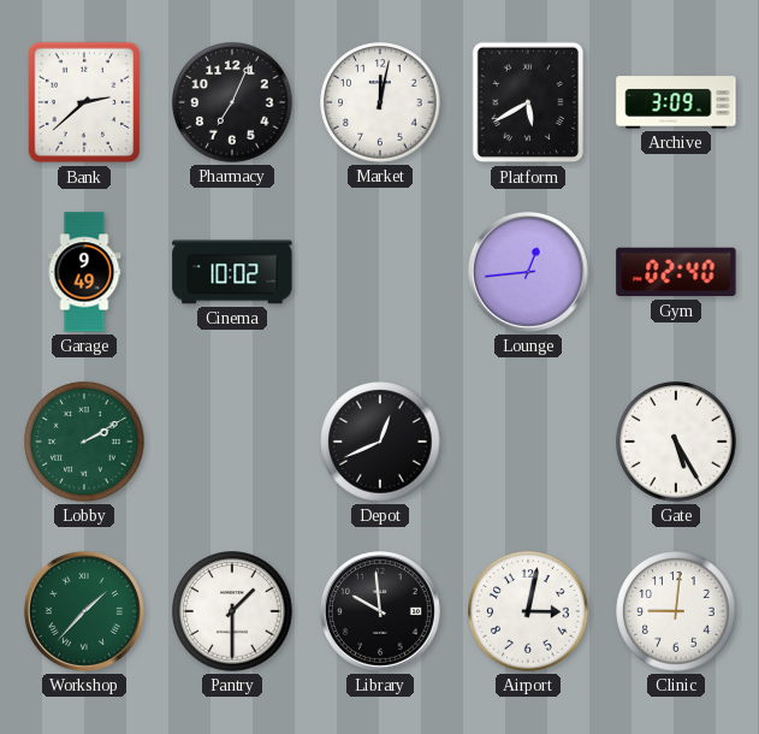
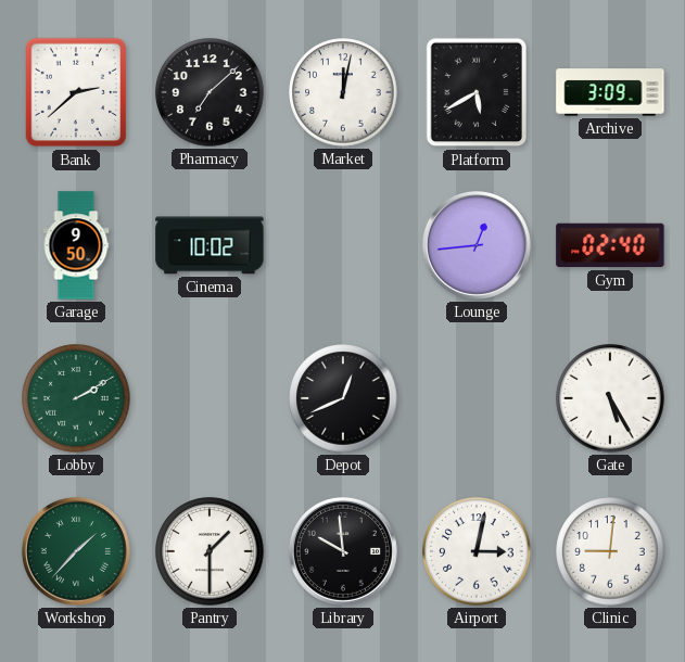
Pharmacy: 7:04 -> 7:08
Garage: 9:49 -> 9:50
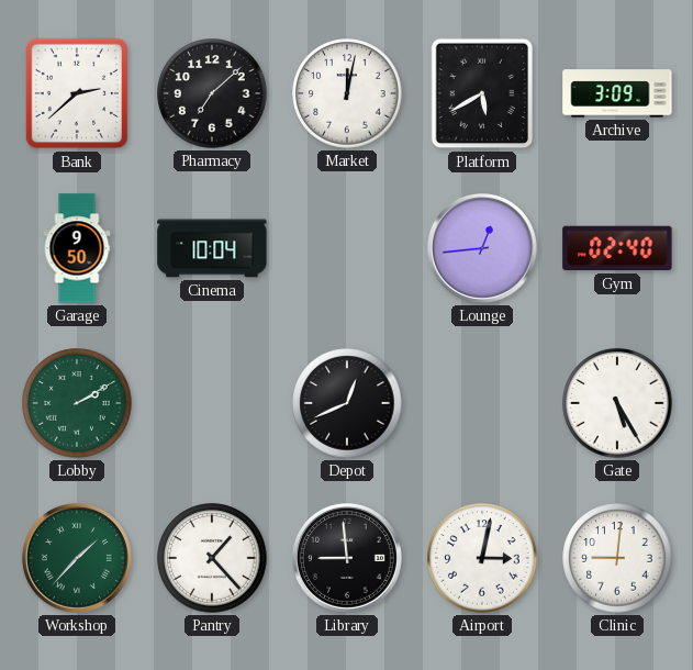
Cinema: 10:02 -> 10:04
Pantry: 1:30 -> 1:23
Library: 9:59 -> 8:59
